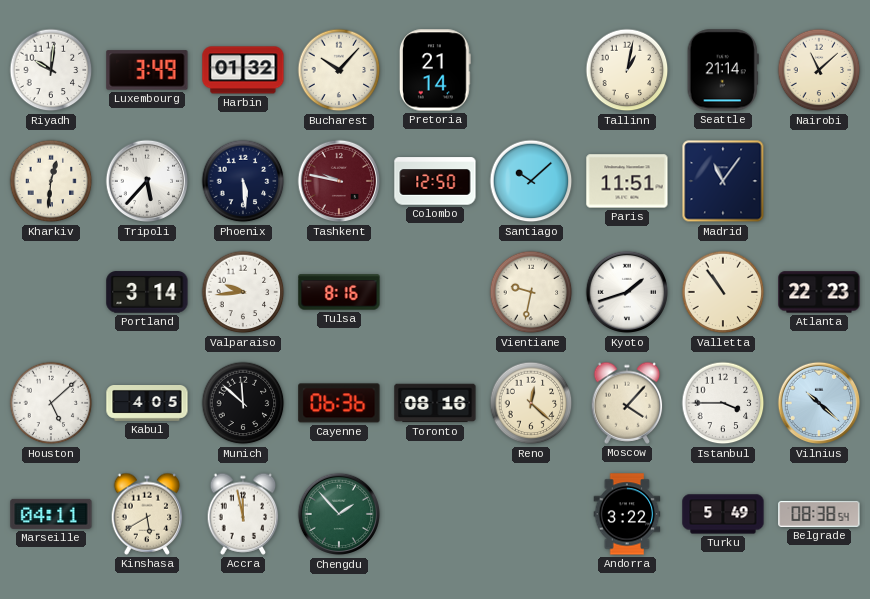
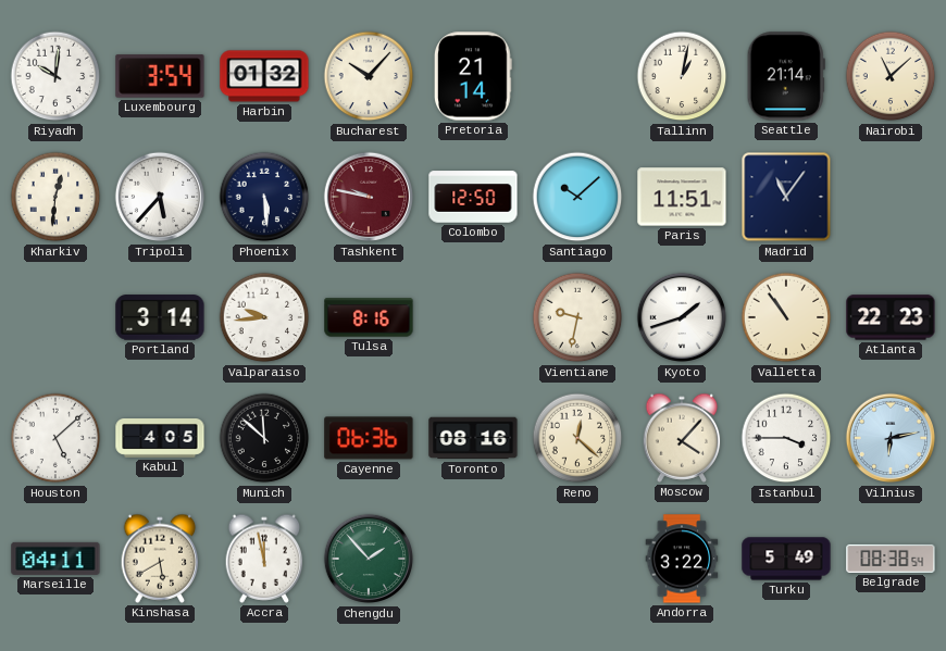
Luxembourg: 3:49 -> 3:54
Vilnius: 10:22 -> 6:13
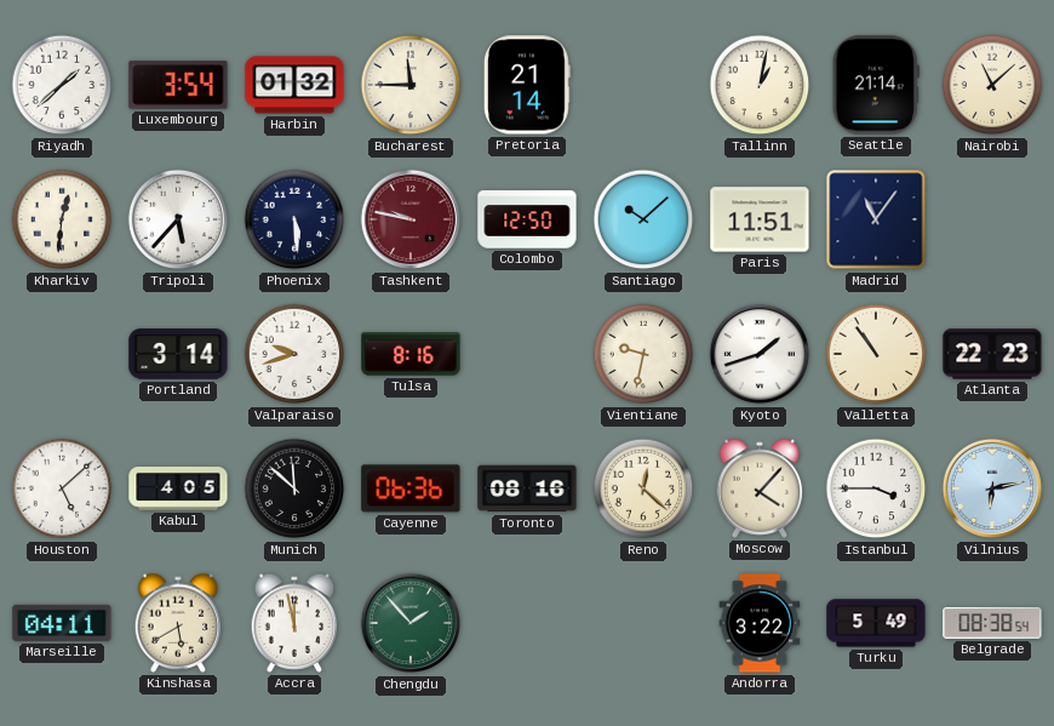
Riyadh: 10:01 -> 1:38
Bucharest: 10:07 -> 11:45
Valparaiso: 9:44 -> 9:42
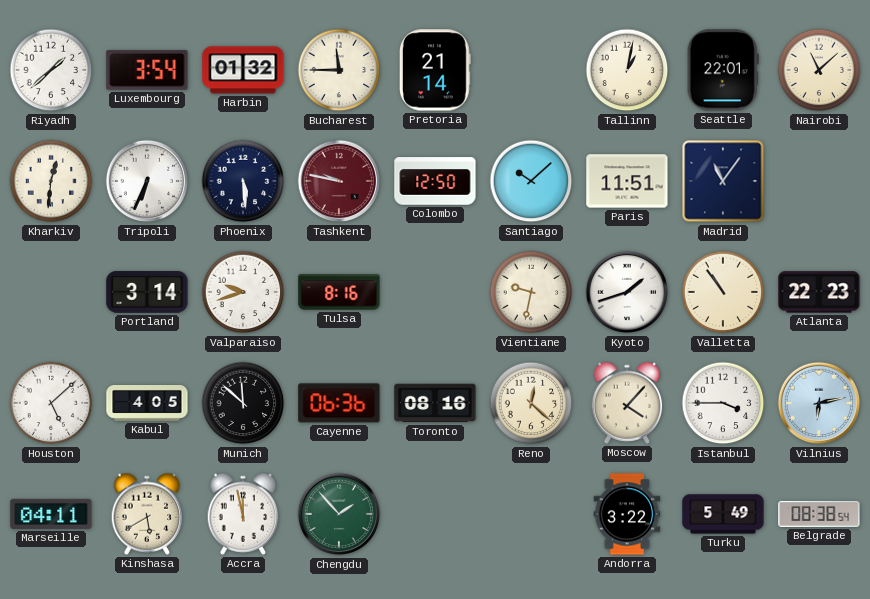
Seattle: 21:14 -> 22:01
Tripoli: 5:37 -> 6:34
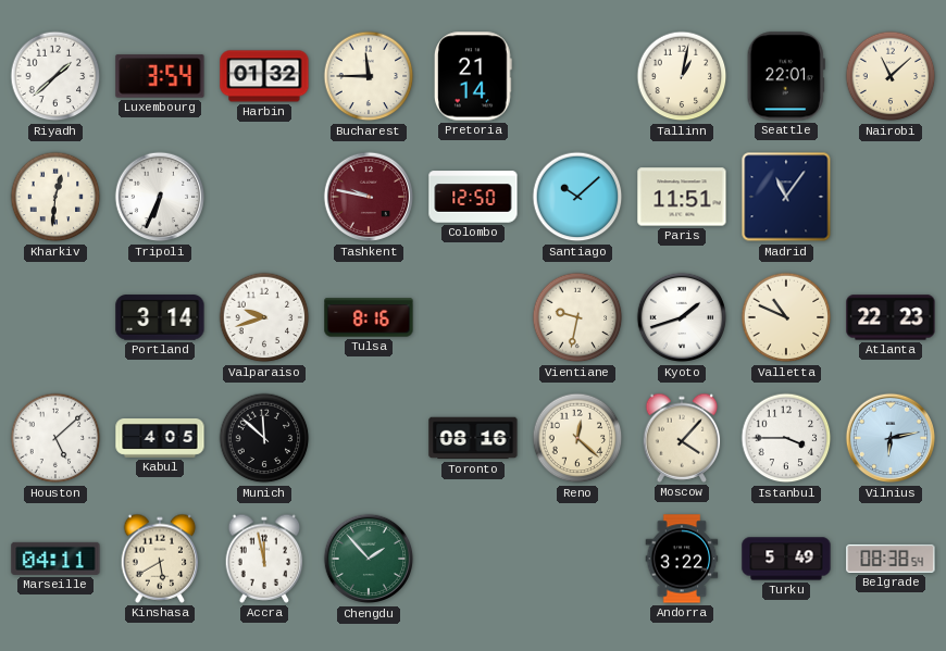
Phoenix: 5:29 -> none
Valletta: 10:54 -> 10:49
Cayenne: 06:36 -> none
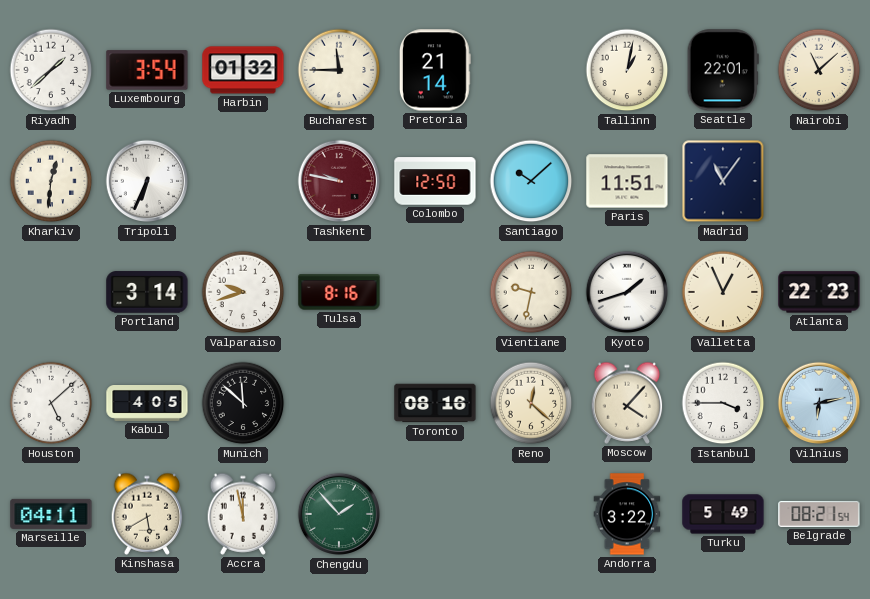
Valletta: 10:49 -> 12:56
Belgrade: 08:38 -> 08:21
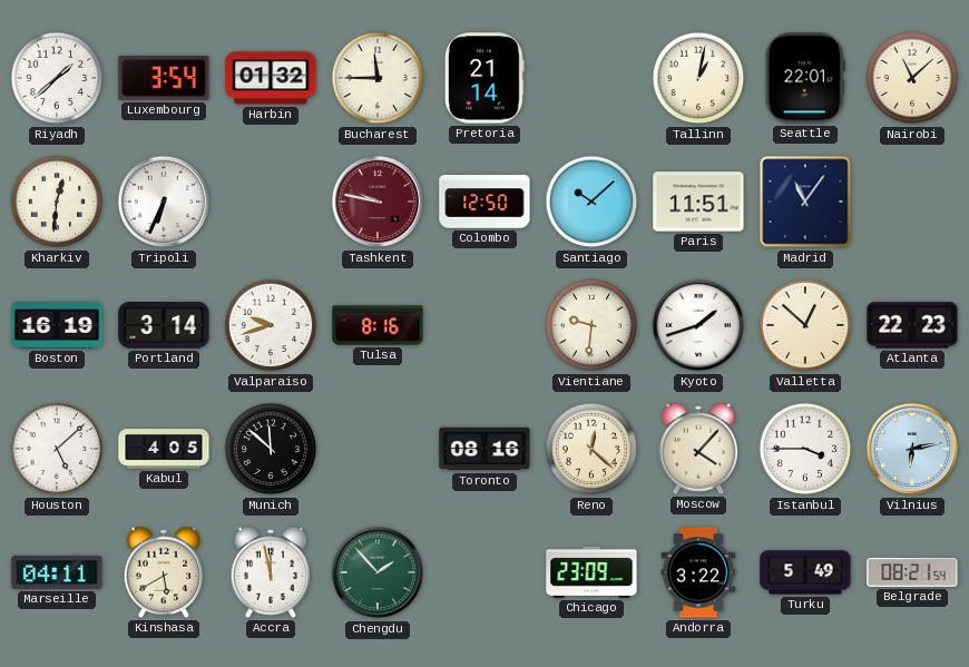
Boston: none -> 16:19
Vientiane: 9:32 -> 9:31
Valletta: 12:56 -> 12:52
Chicago: none -> 23:09
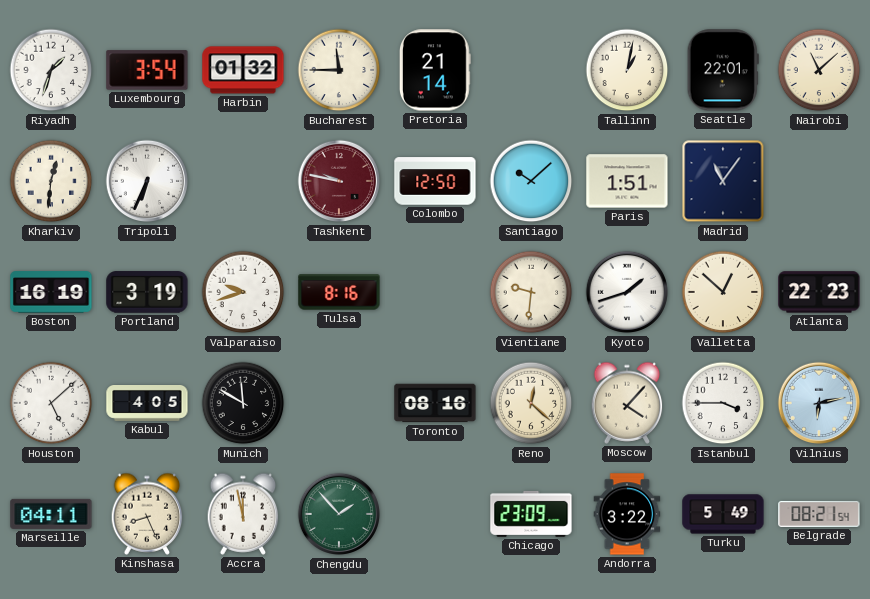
Riyadh: 1:38 -> 1:33
Paris: 11:51 -> 1:51
Portland: 3:14 -> 3:19
Munich: 11:52 -> 11:50
Kinshasa: 5:40 -> 8:26
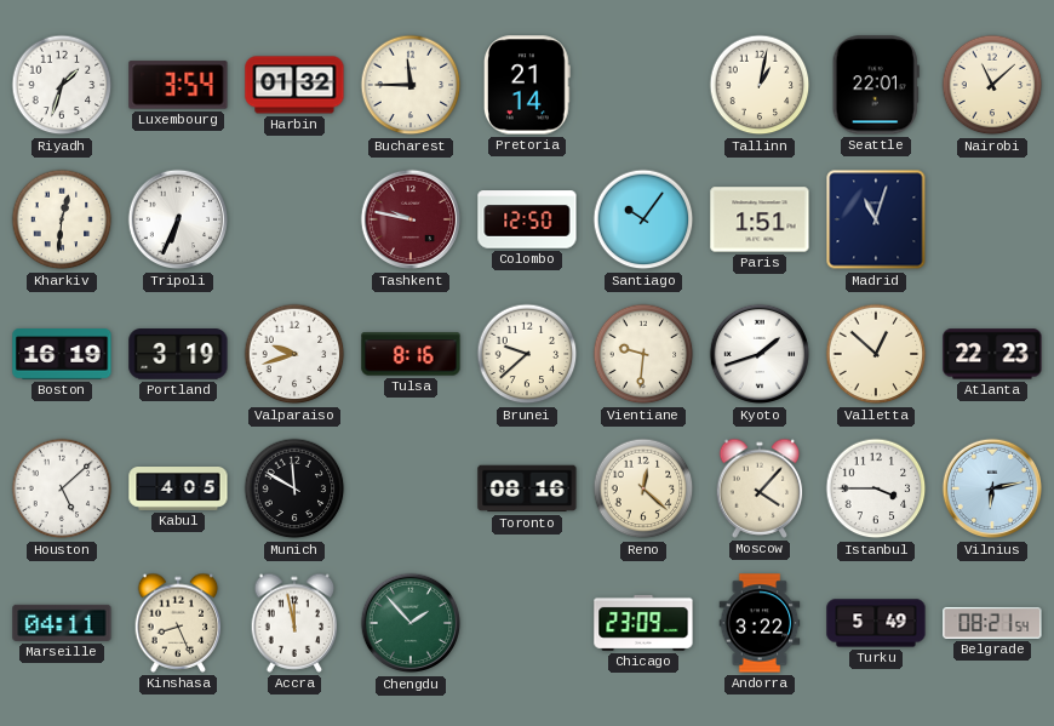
Santiago: 10:08 -> 10:06
Madrid: 11:06 -> 11:03
Brunei: none -> 9:38
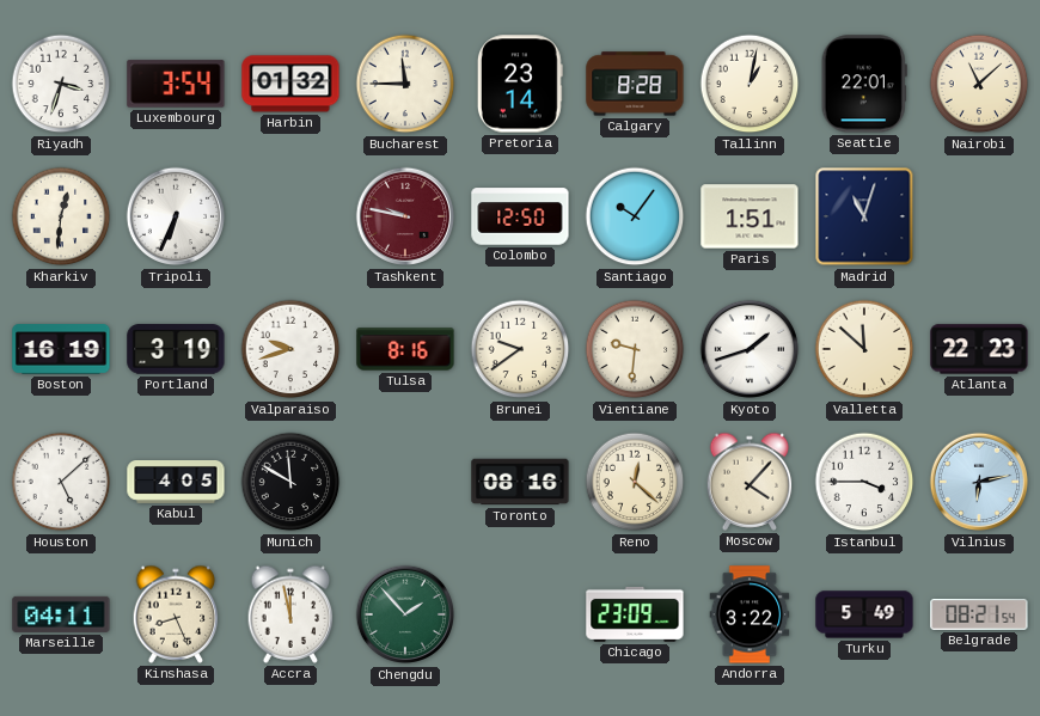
Riyadh: 1:33 -> 3:33
Pretoria: 21:14 -> 23:14
Calgary: none -> 8:28
Brunei: 9:38 -> 9:39
Valletta: 12:52 -> 11:52
